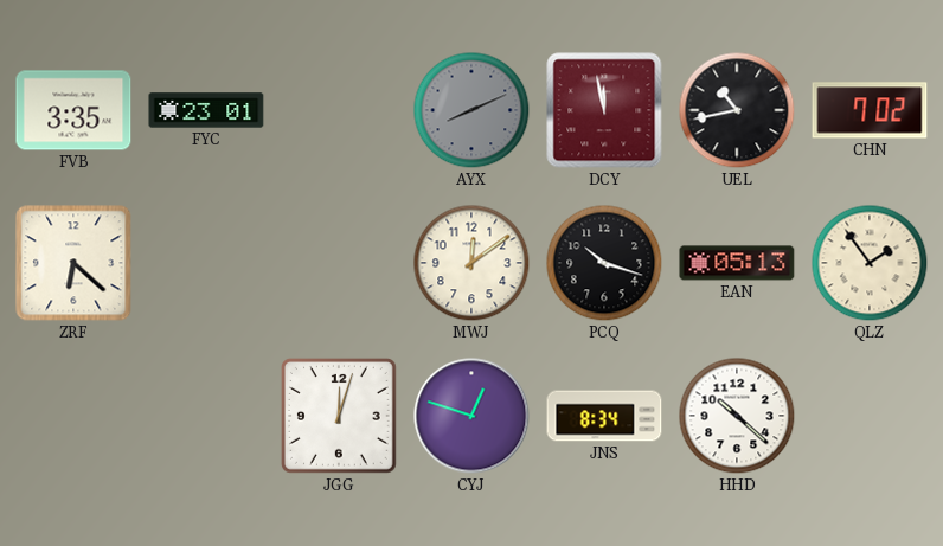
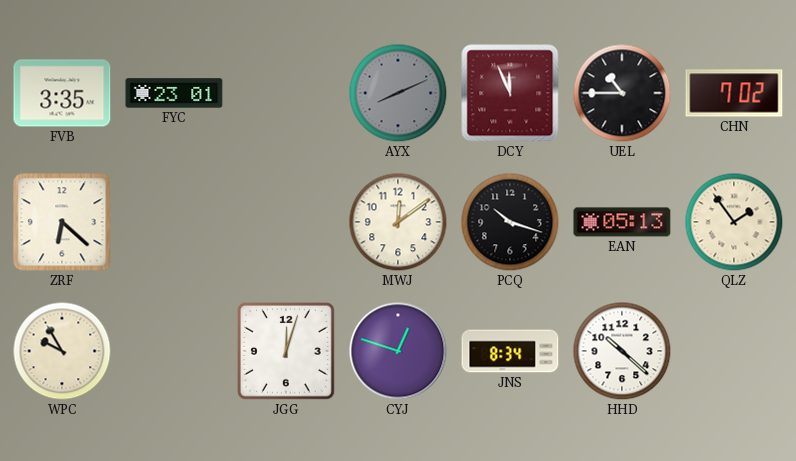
DCY: 11:58 -> 11:56
UEL: 10:43 -> 10:45
WPC: none -> 9:55
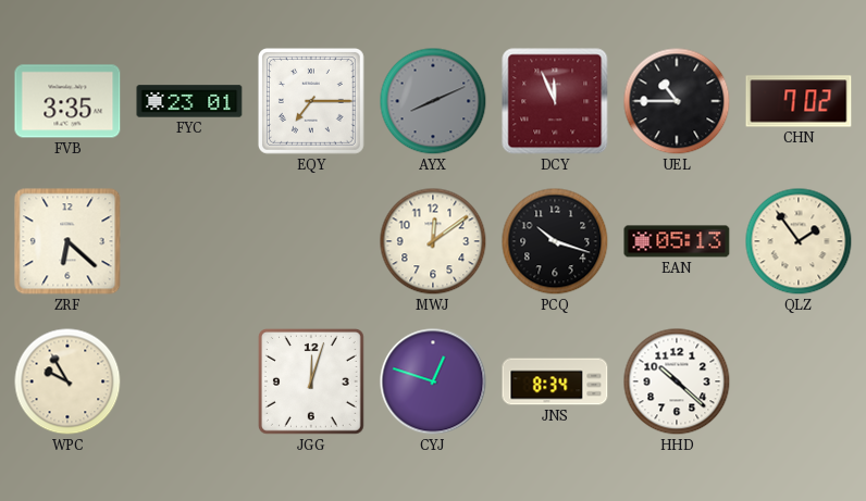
EQY: none -> 7:15
